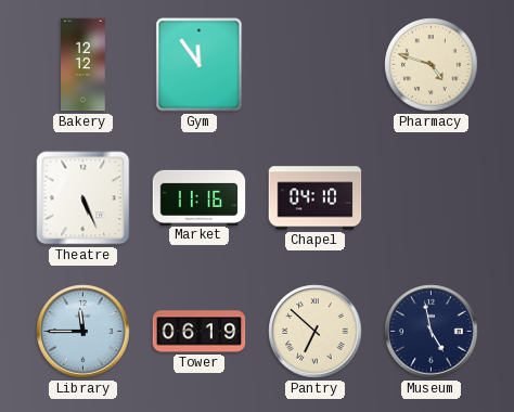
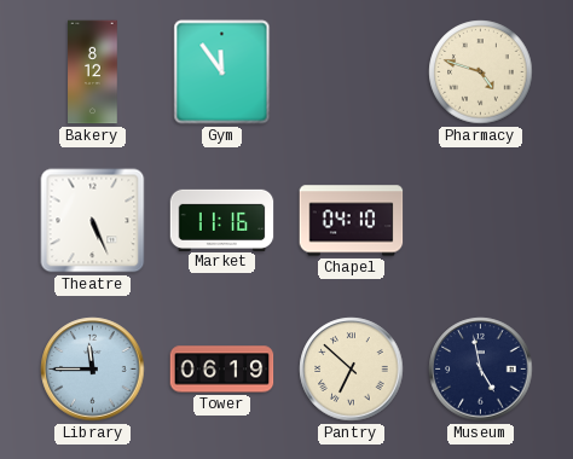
Bakery: 12:12 -> 8:12
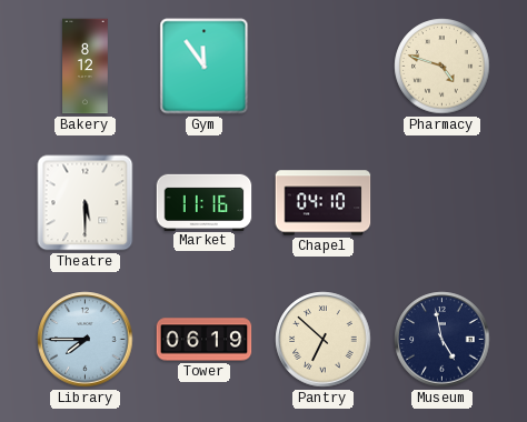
Theatre: 5:26 -> 5:30
Library: 11:45 -> 7:45
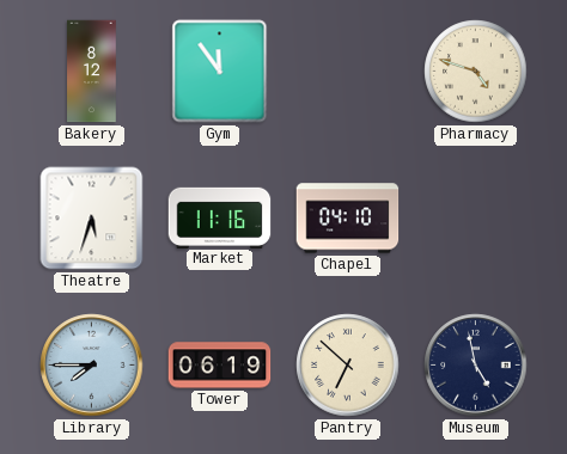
Theatre: 5:30 -> 5:33
